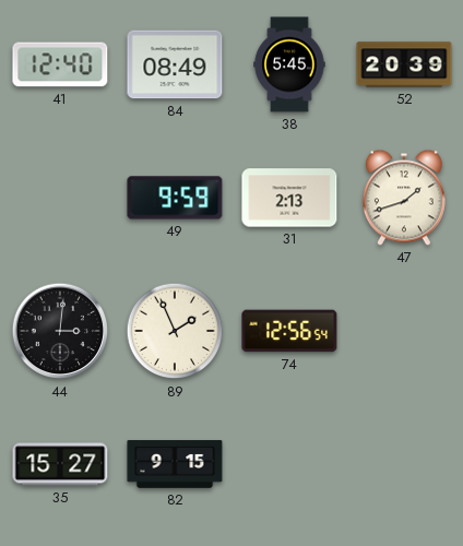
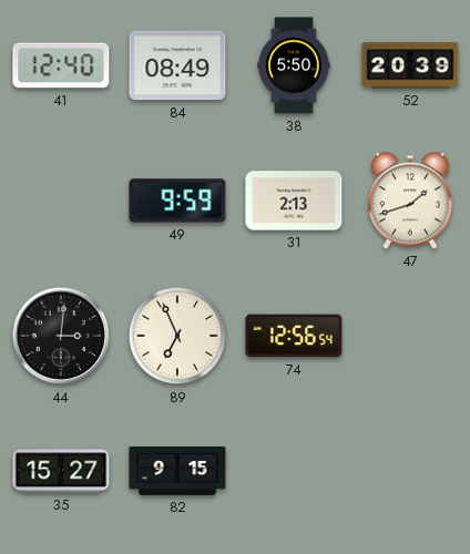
38: 5:45 -> 5:50
89: 1:56 -> 6:56
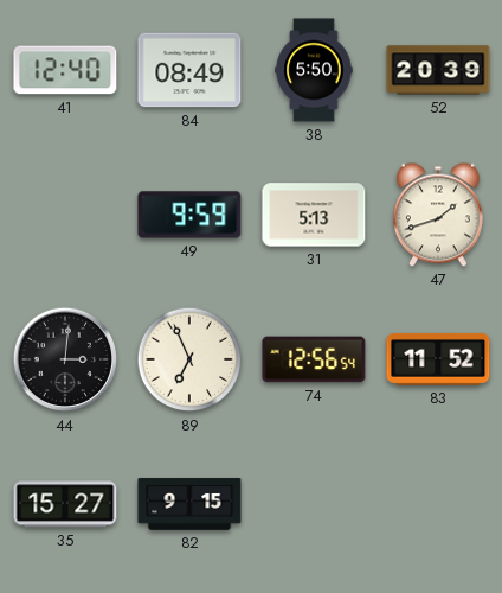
31: 2:13 -> 5:13
83: none -> 11:52
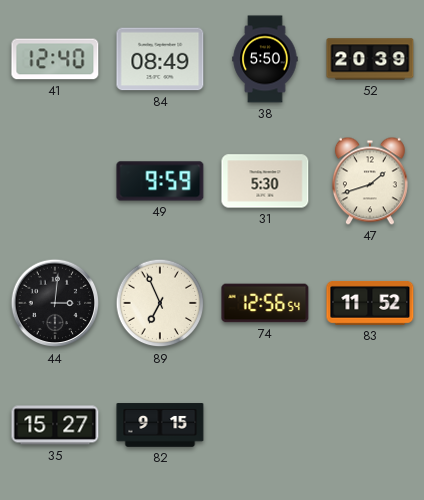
31: 5:13 -> 5:30
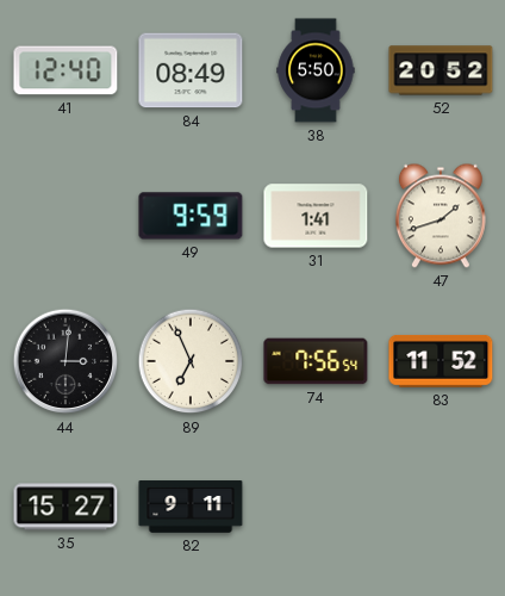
52: 20:39 -> 20:52
31: 5:30 -> 1:41
74: 12:56 -> 7:56
82: 9:15 -> 9:11
